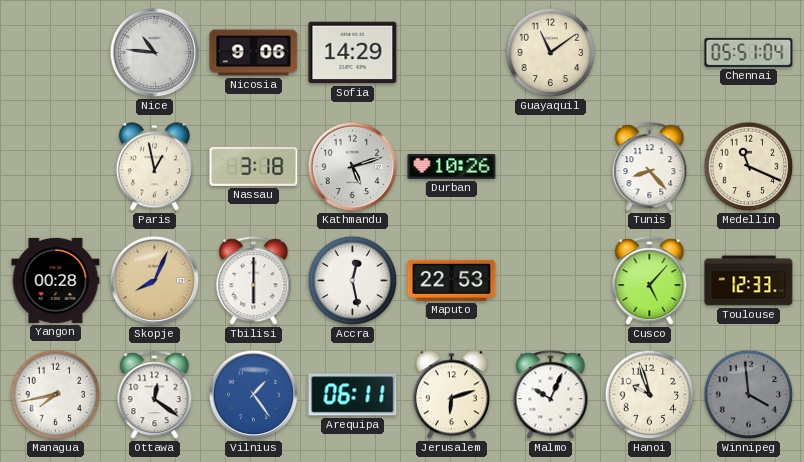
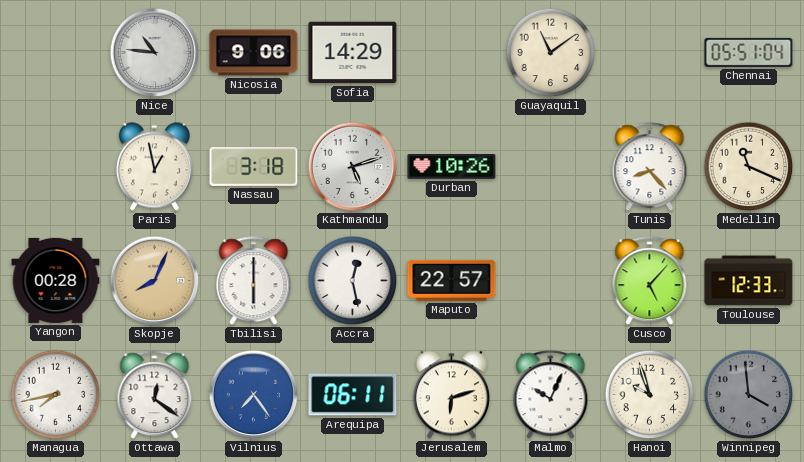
Maputo: 22:53 -> 22:57
Vilnius: 1:24 -> 7:24
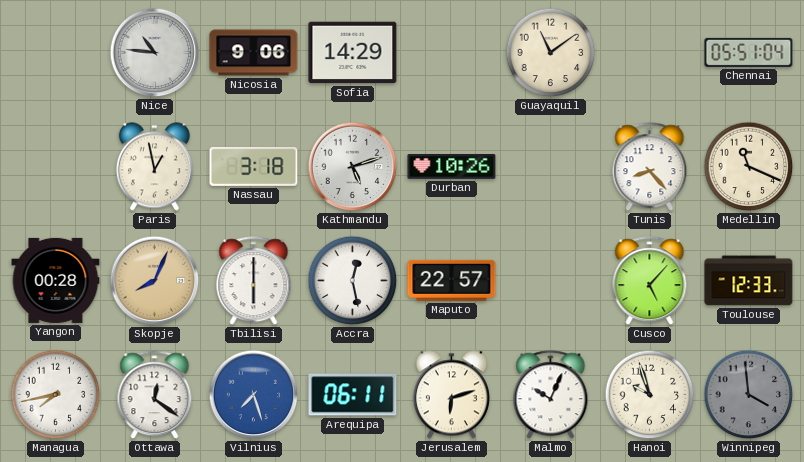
Vilnius: 7:24 -> 7:27
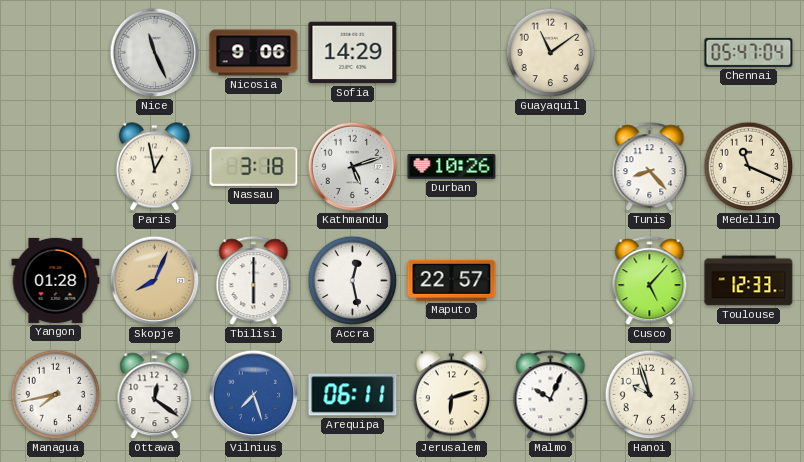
Nice: 10:46 -> 11:26
Chennai: 05:51 -> 05:47
Yangon: 00:28 -> 01:28
Winnipeg: 3:59 -> none
